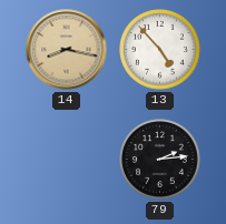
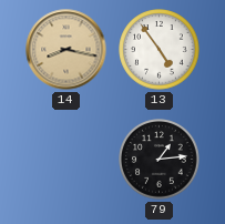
13: 4:53 -> 4:54
79: 2:14 -> 1:14
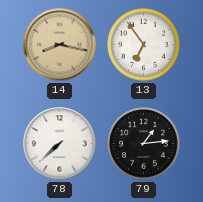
13: 4:54 -> 6:54
78: none -> 7:38
